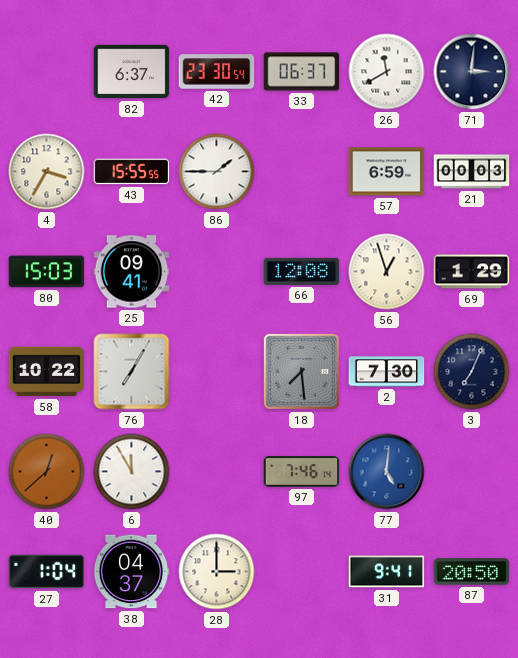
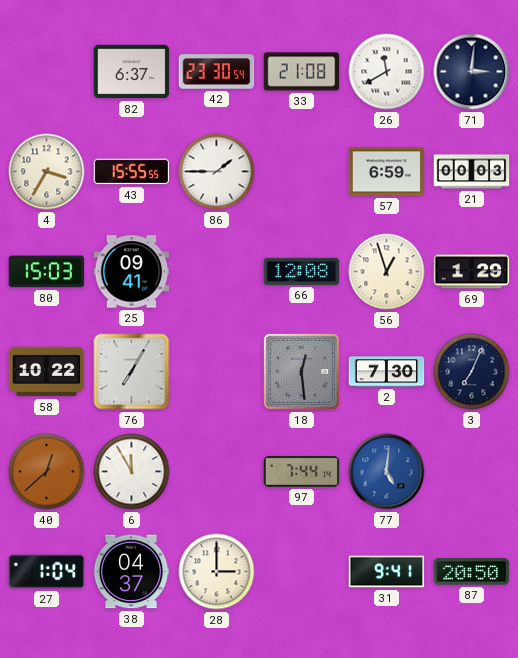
33: 06:37 -> 21:08
18: 7:29 -> 12:29
97: 7:46 -> 7:44
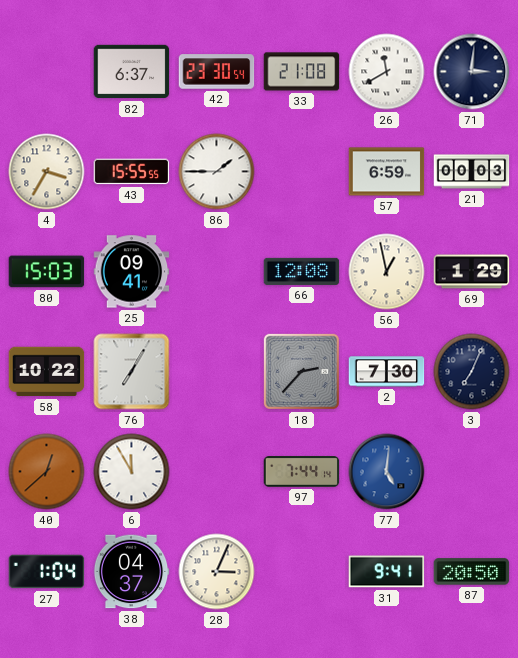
56: 12:57 -> 12:58
18: 12:29 -> 2:37
28: 3:00 -> 3:04
